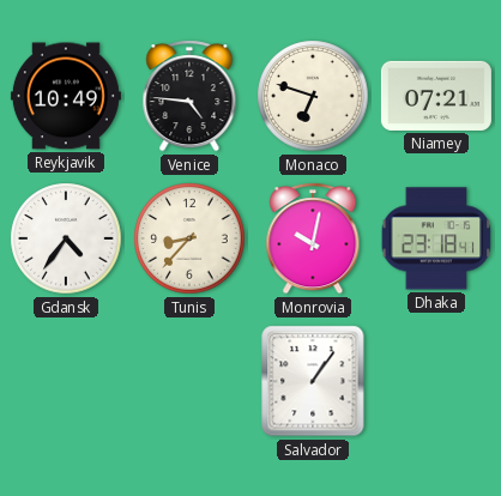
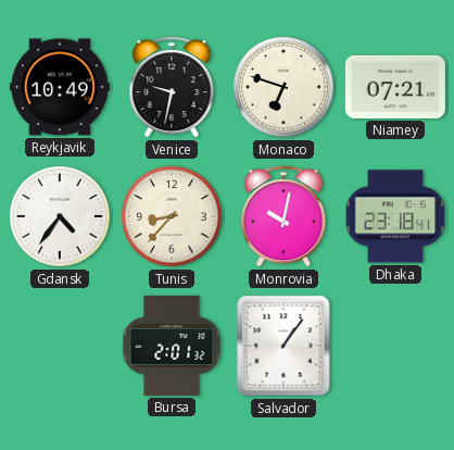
Venice: 4:46 -> 9:32
Bursa: none -> 2:01
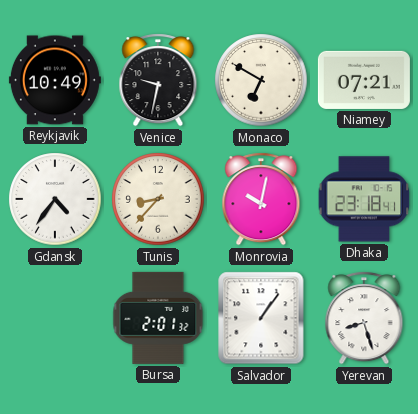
Monaco: 6:48 -> 6:50
Yerevan: none -> 8:27
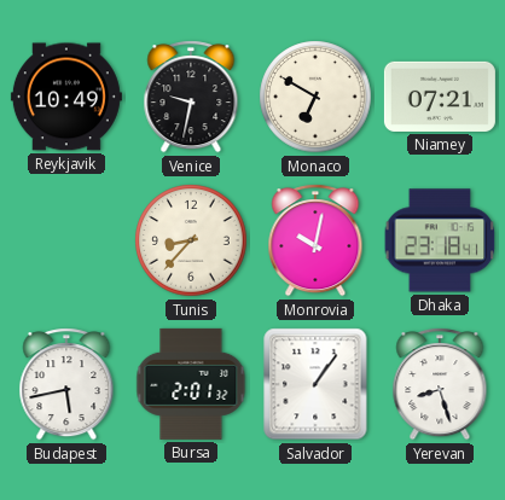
Gdansk: 4:36 -> none
Budapest: none -> 5:43
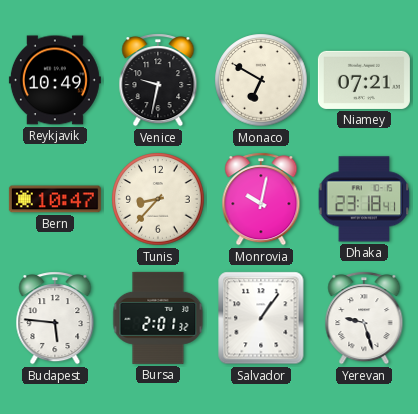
Bern: none -> 10:47
Budapest: 5:43 -> 5:46
Yerevan: 8:27 -> 9:27
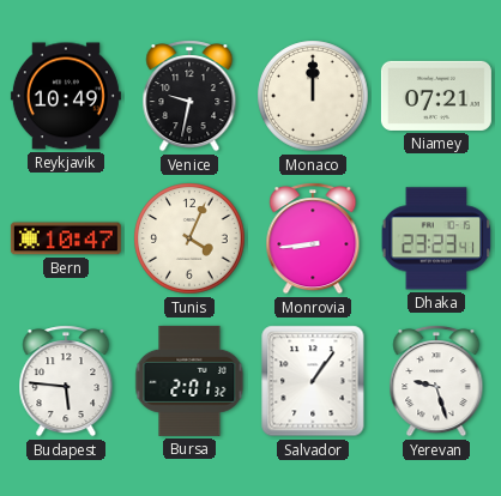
Monaco: 6:50 -> 12:00
Tunis: 8:37 -> 4:04
Monrovia: 10:02 -> 8:44
Dhaka: 23:18 -> 23:23
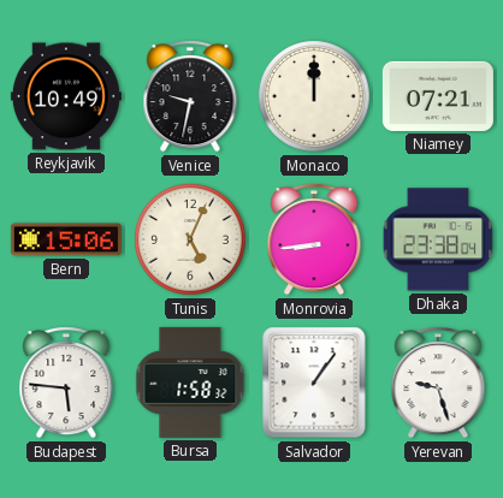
Bern: 10:47 -> 15:06
Tunis: 4:04 -> 5:04
Dhaka: 23:23 -> 23:38
Bursa: 2:01 -> 1:58
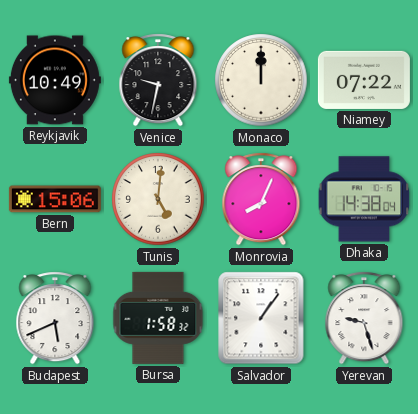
Niamey: 07:21 -> 07:22
Tunis: 5:04 -> 5:01
Monrovia: 8:44 -> 8:04
Dhaka: 23:38 -> 14:38
Budapest: 5:46 -> 5:41
